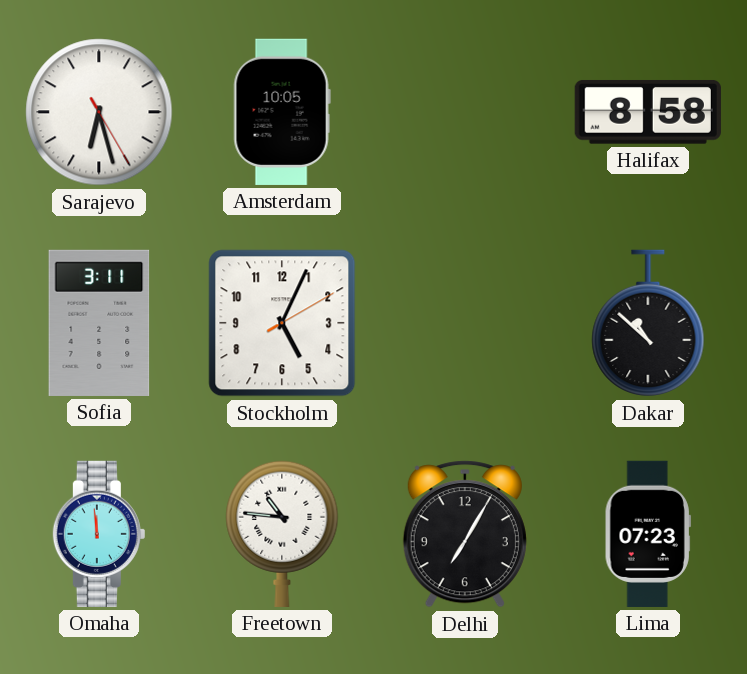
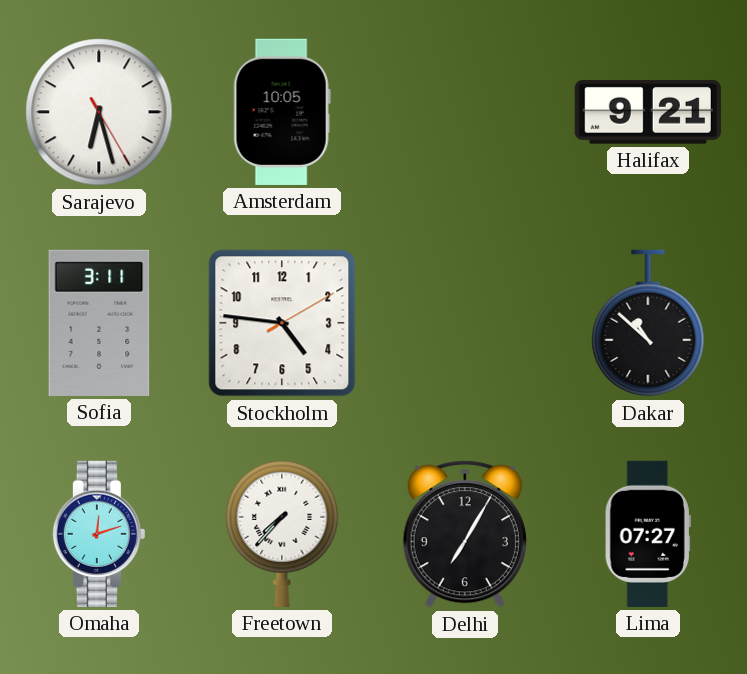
Halifax: 8:58 -> 9:21
Stockholm: 5:04 -> 4:46
Omaha: 11:59 -> 12:12
Freetown: 10:46 -> 7:37
Lima: 07:23 -> 07:27
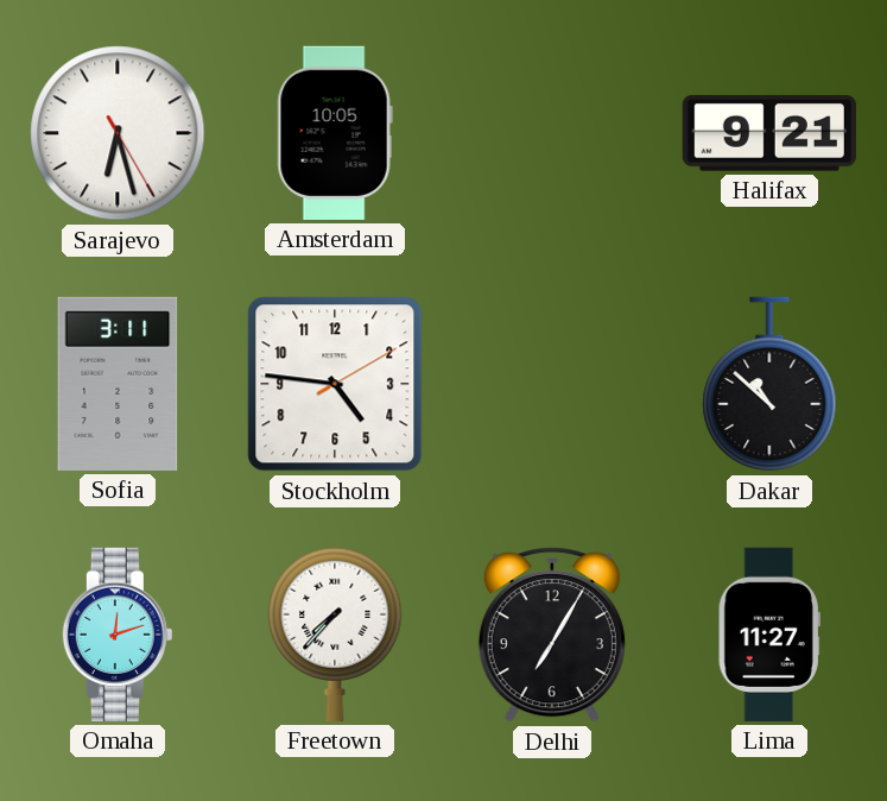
Lima: 07:27 -> 11:27
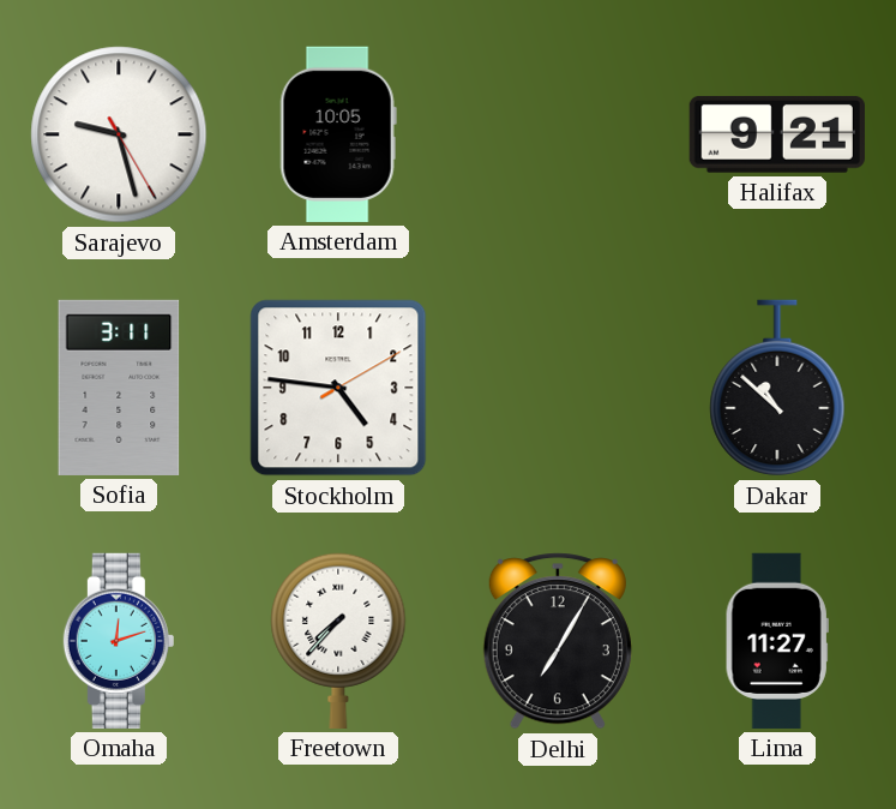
Sarajevo: 6:27 -> 9:27
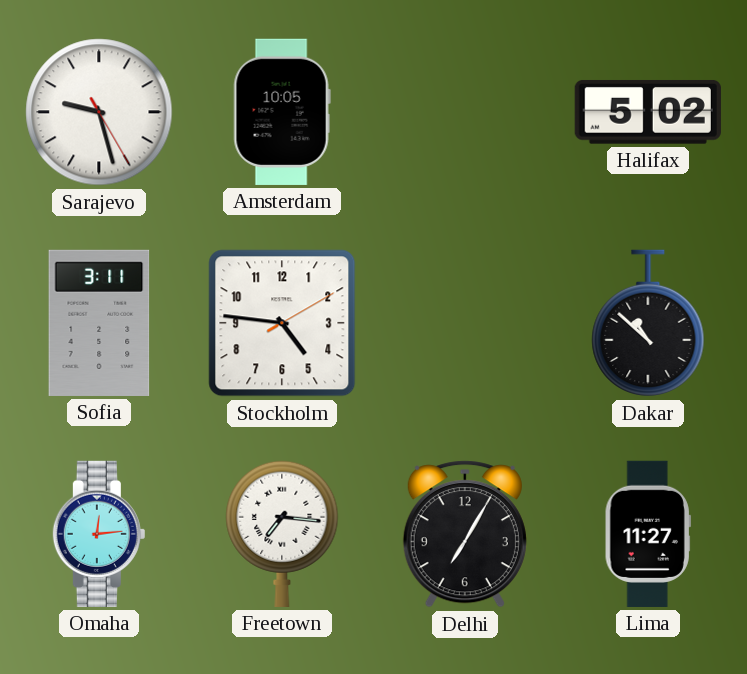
Halifax: 9:21 -> 5:02
Omaha: 12:12 -> 12:14
Freetown: 7:37 -> 7:16
